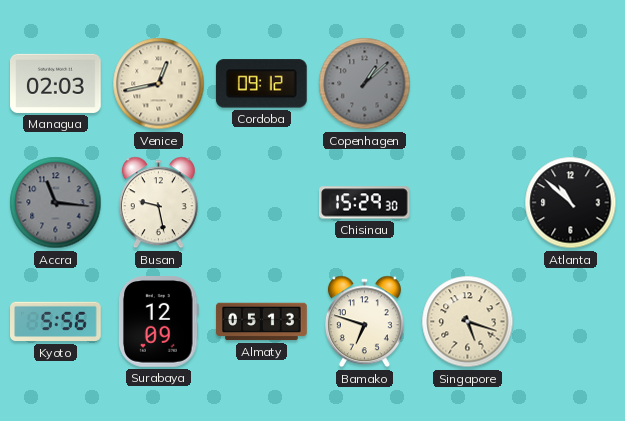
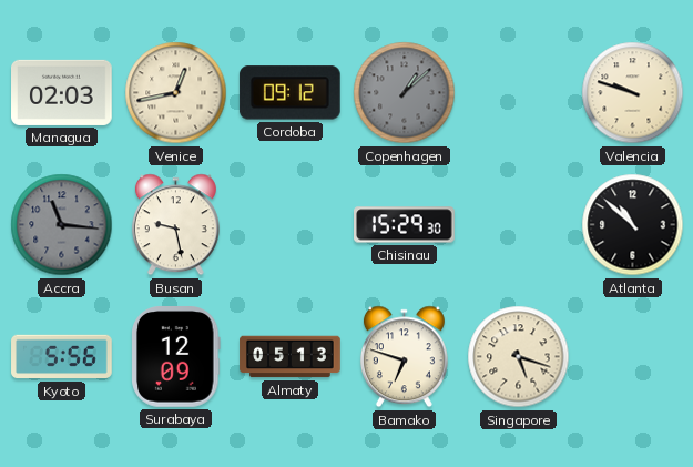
Valencia: none -> 9:48
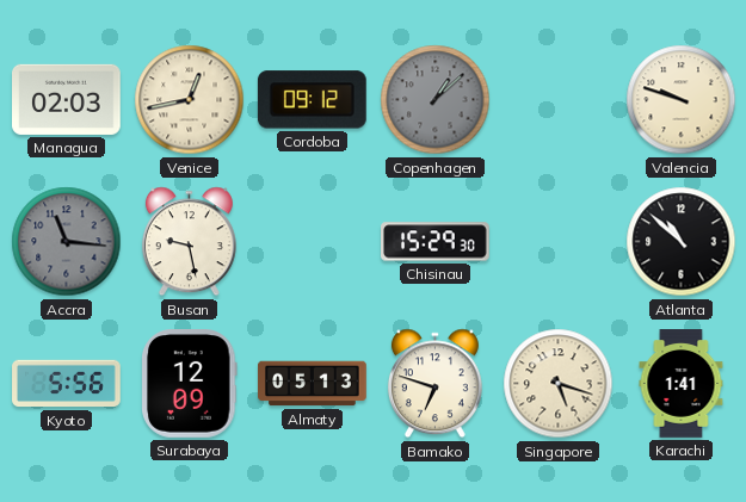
Karachi: none -> 1:41
